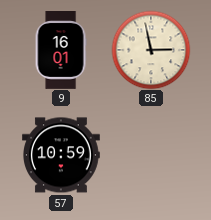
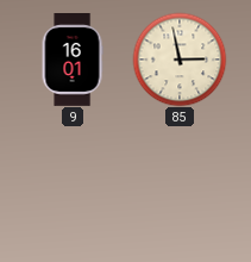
57: 10:59 -> none
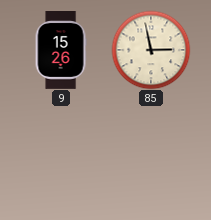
9: 16:01 -> 15:26
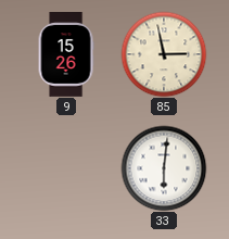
33: none -> 6:01
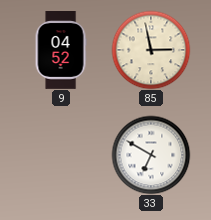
9: 15:26 -> 04:52
33: 6:01 -> 6:50
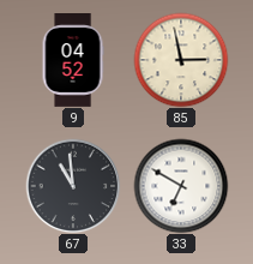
67: none -> 10:59
